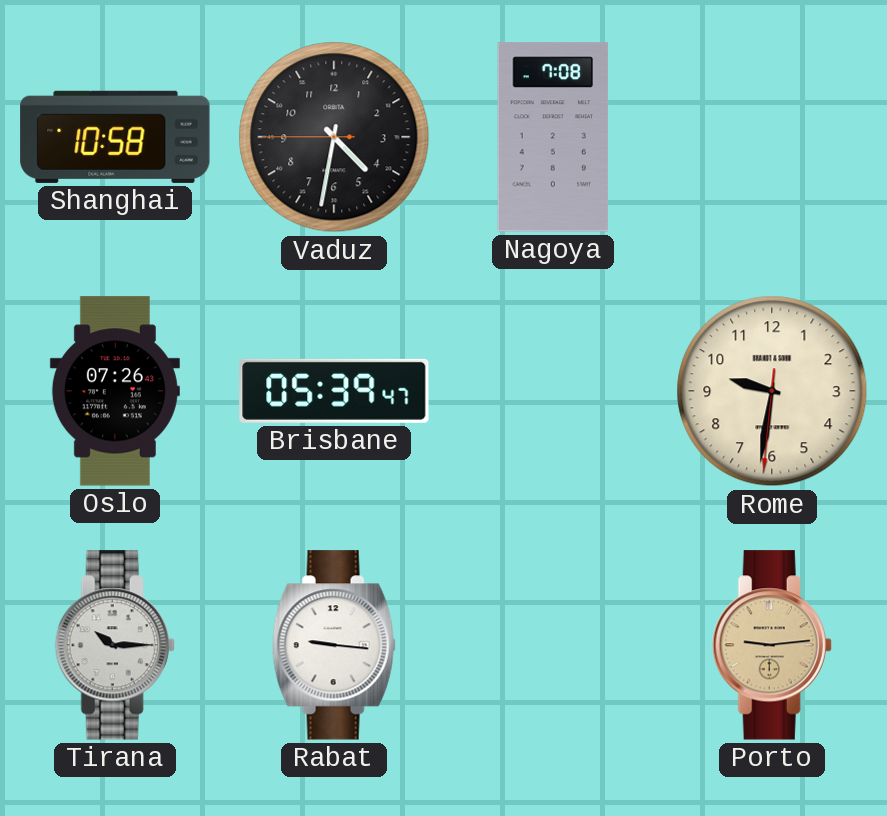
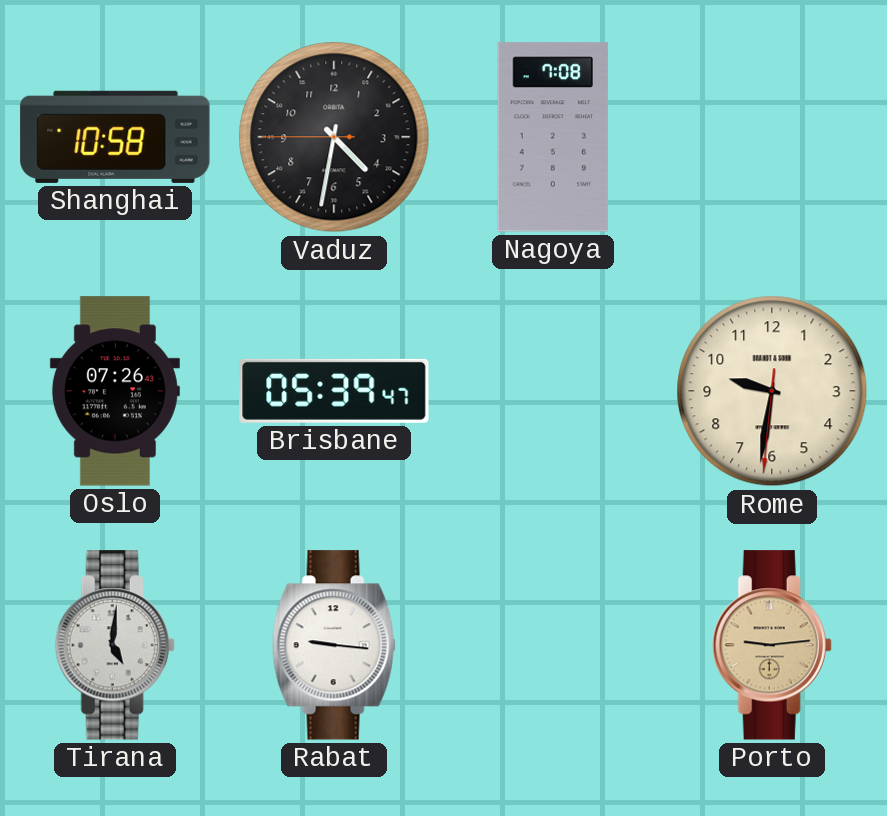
Tirana: 10:15 -> 5:01
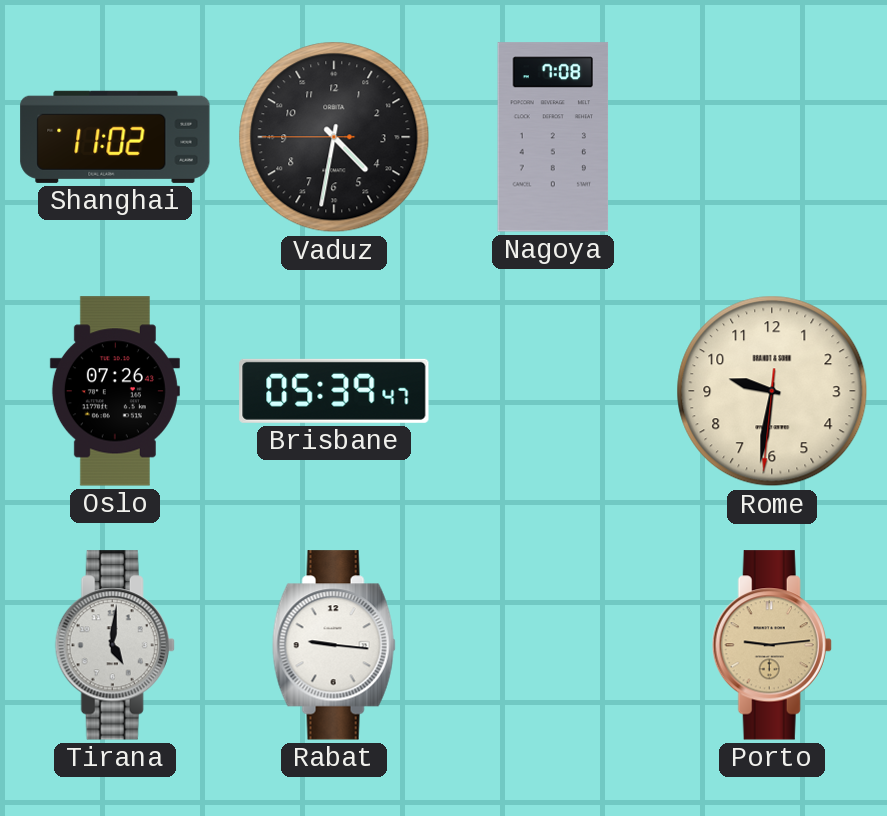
Shanghai: 10:58 -> 11:02
